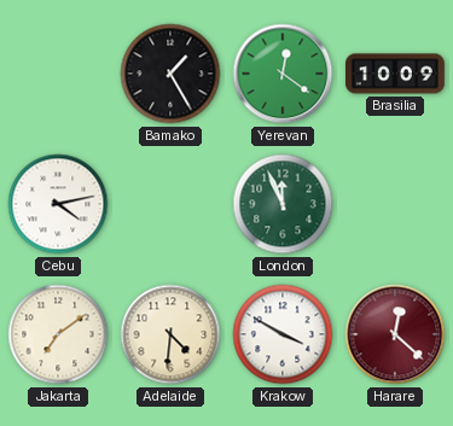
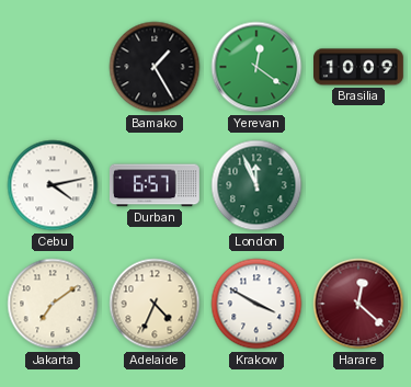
Durban: none -> 6:57
Adelaide: 4:31 -> 4:34
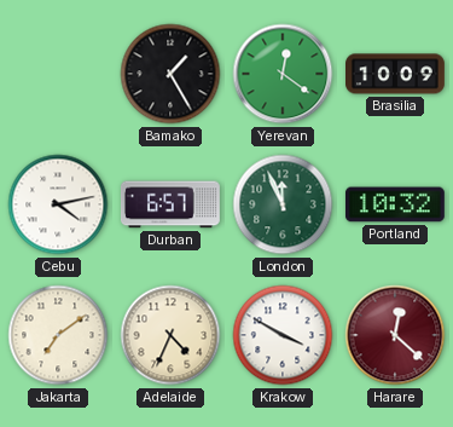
Portland: none -> 10:32
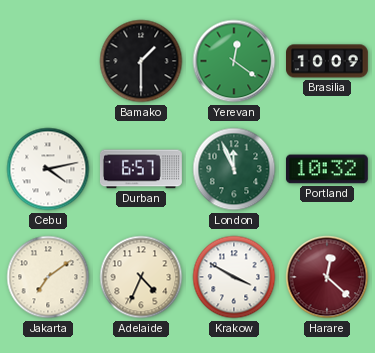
Bamako: 1:25 -> 1:30
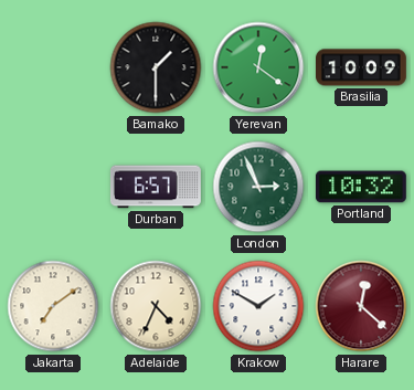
Cebu: 4:13 -> none
London: 11:56 -> 2:56
Krakow: 3:50 -> 1:50
